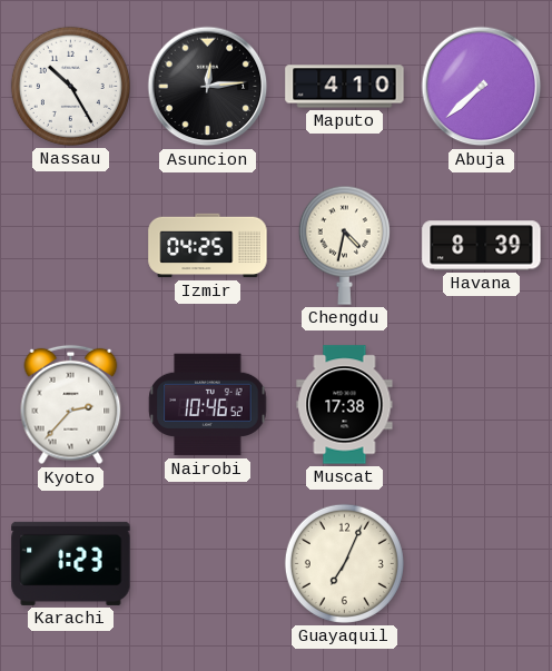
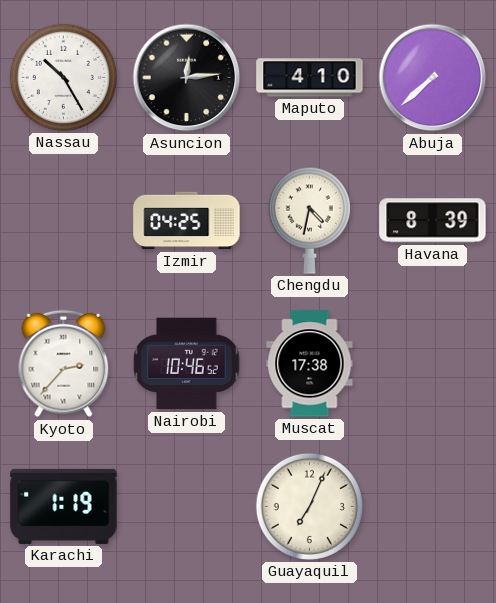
Karachi: 1:23 -> 1:19
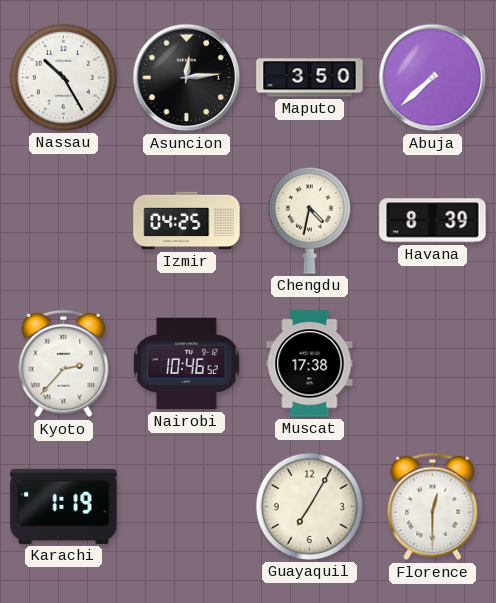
Maputo: 4:10 -> 3:50
Guayaquil: 7:04 -> 7:05
Florence: none -> 12:30
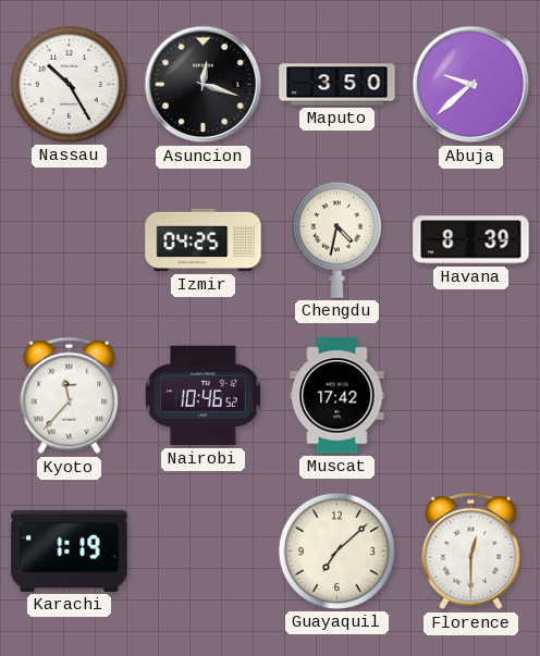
Asuncion: 12:14 -> 12:18
Abuja: 7:38 -> 9:38
Kyoto: 2:37 -> 11:37
Muscat: 17:38 -> 17:42
Guayaquil: 7:05 -> 7:08
